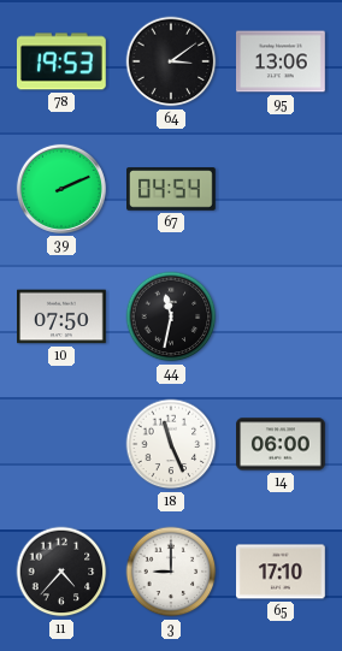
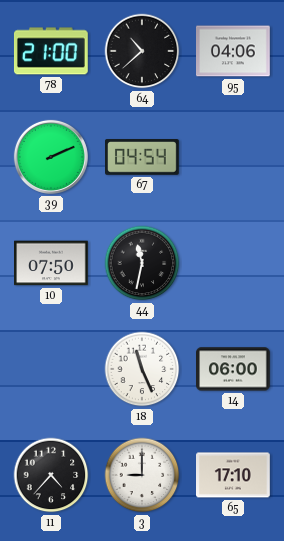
78: 19:53 -> 21:00
64: 3:09 -> 10:38
95: 13:06 -> 04:06
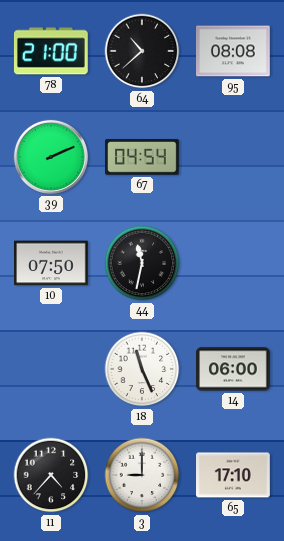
95: 04:06 -> 08:08
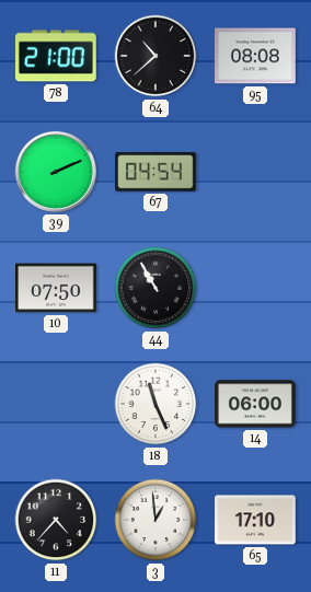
44: 11:32 -> 10:55
3: 9:00 -> 12:59
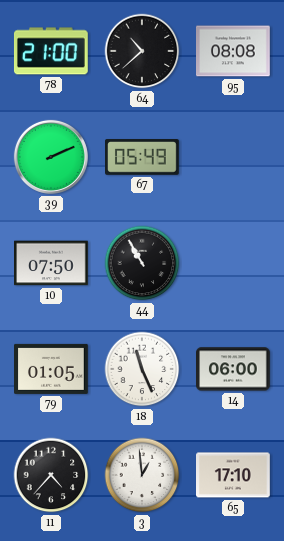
67: 04:54 -> 05:49
79: none -> 01:05
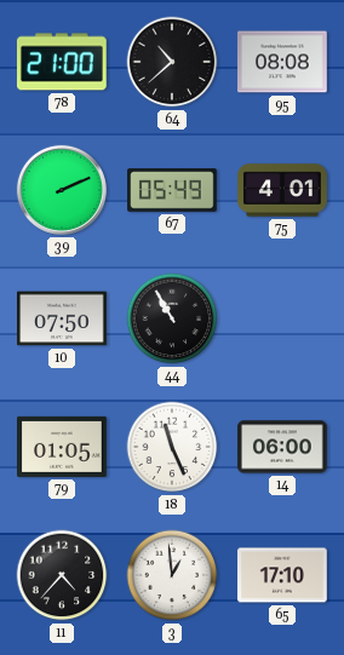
75: none -> 4:01
